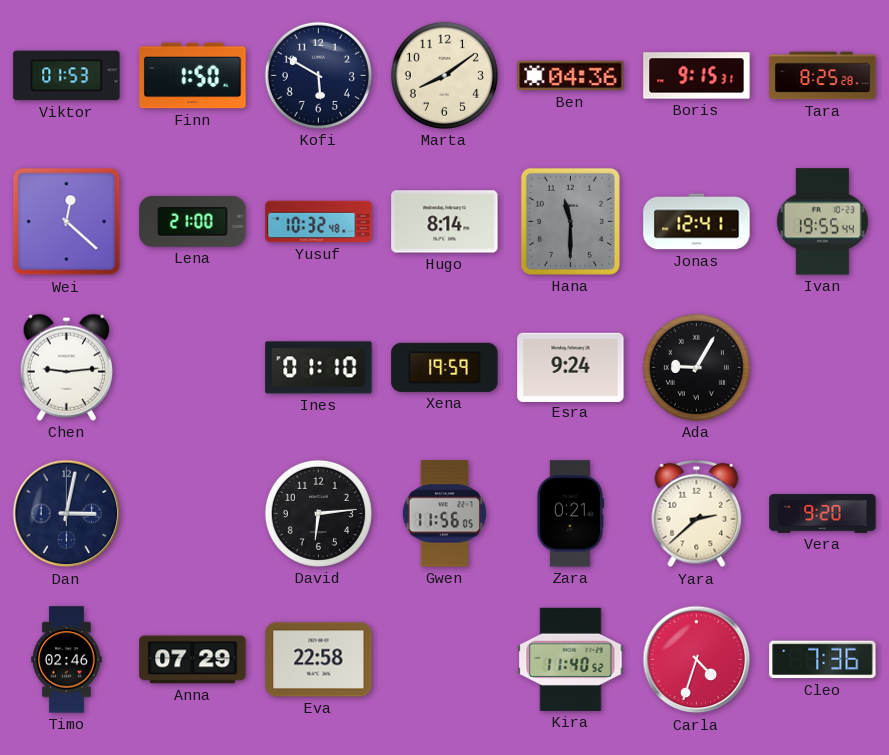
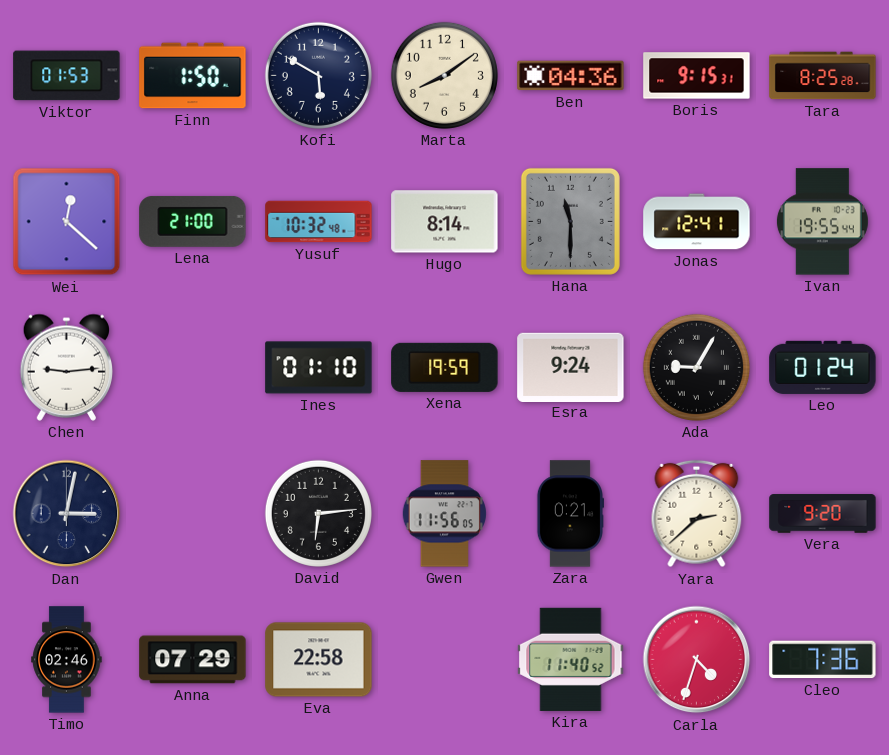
Leo: none -> 01:24
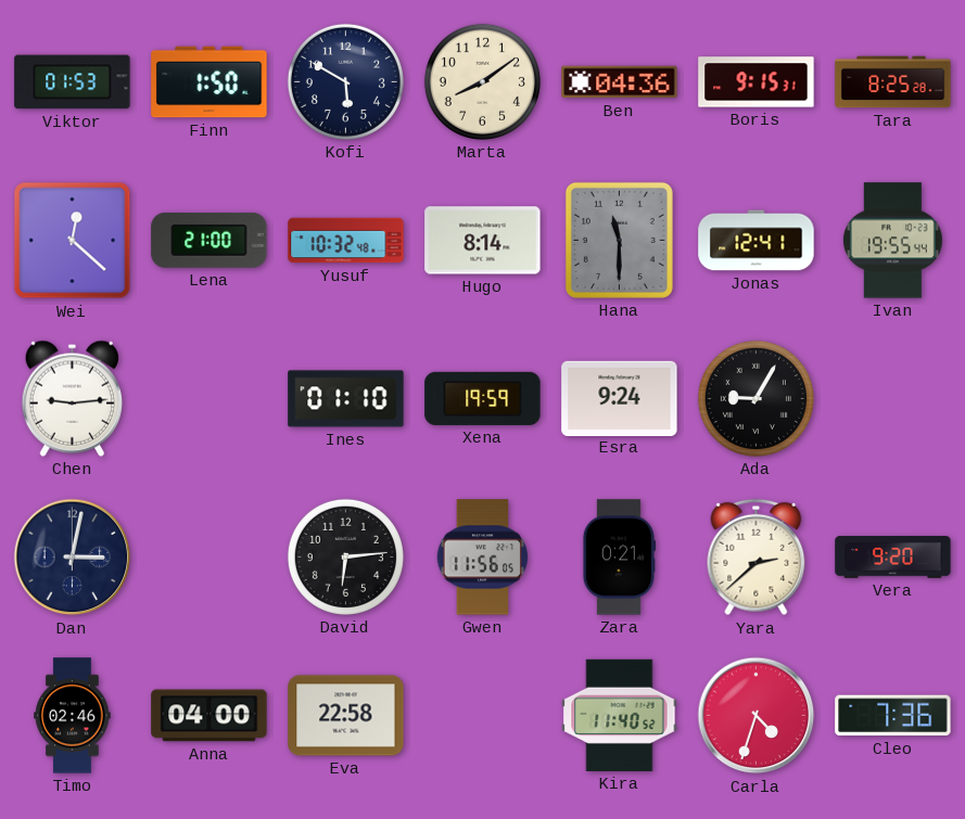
Leo: 01:24 -> none
Anna: 07:29 -> 04:00
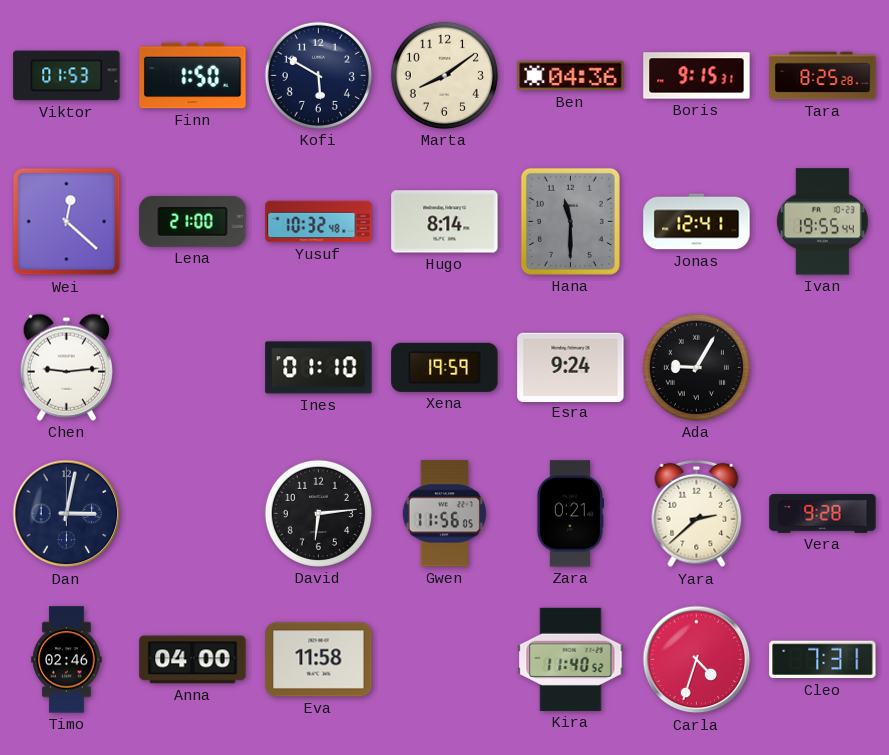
Vera: 9:20 -> 9:28
Eva: 22:58 -> 11:58
Cleo: 7:36 -> 7:31
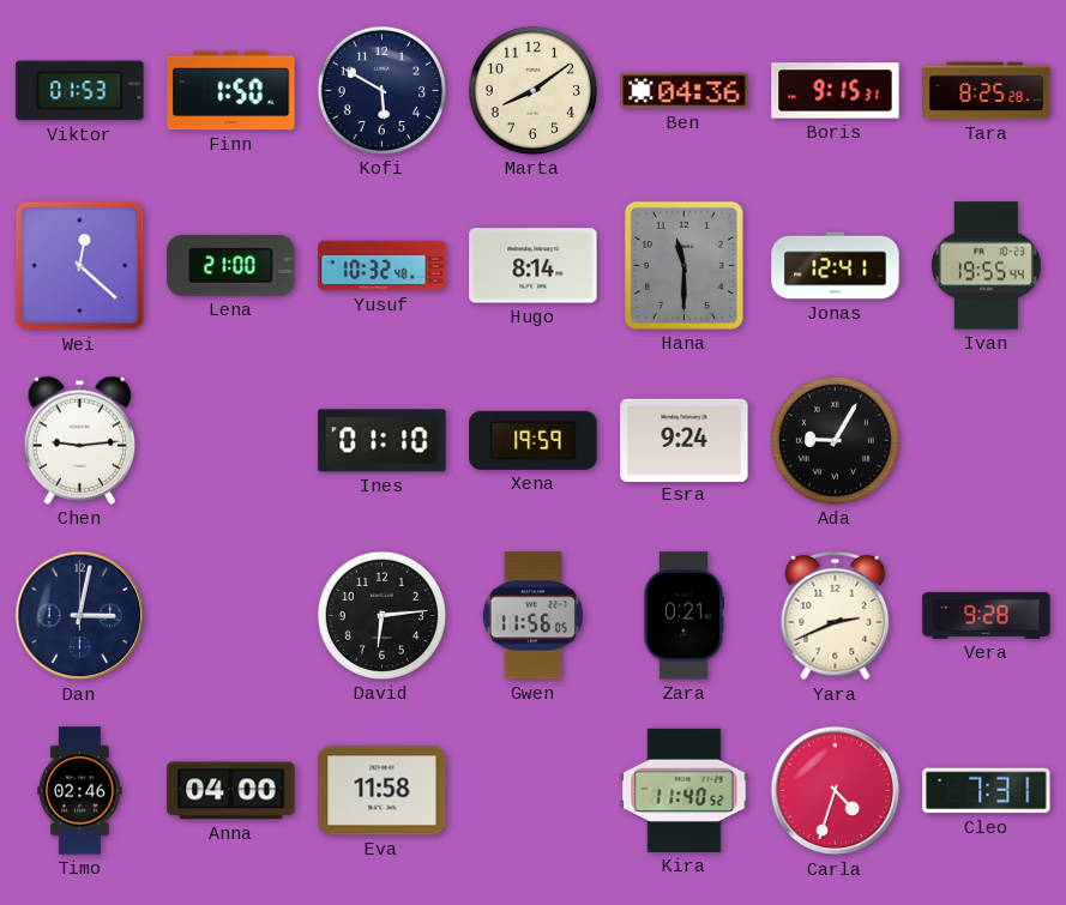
Yara: 2:38 -> 2:41
